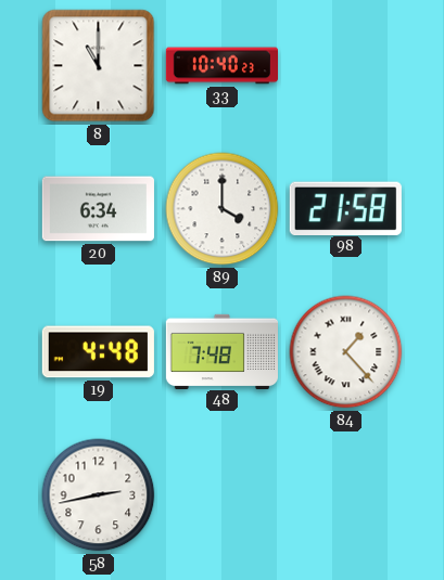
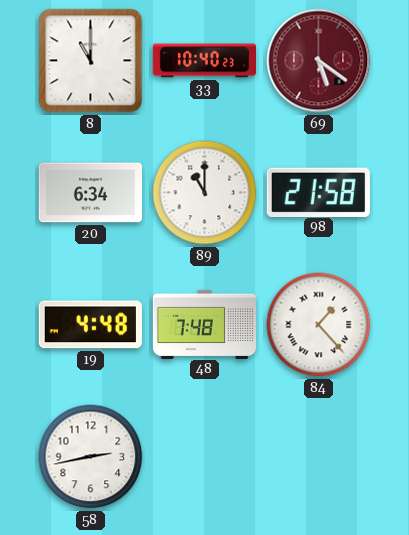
69: none -> 5:21
89: 4:00 -> 11:00
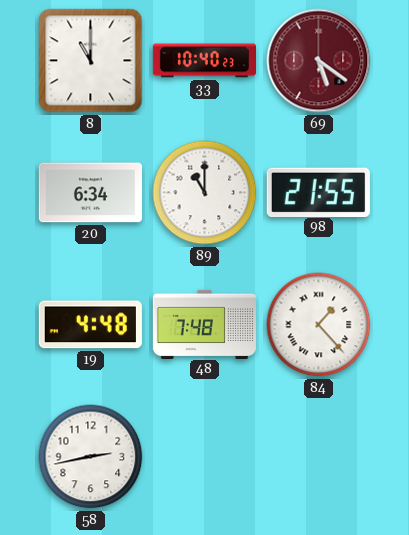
98: 21:58 -> 21:55
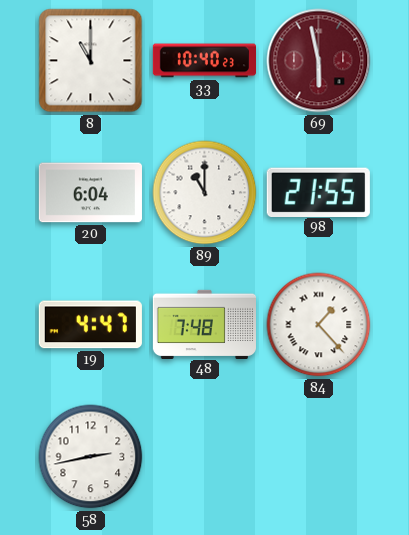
69: 5:21 -> 5:58
20: 6:34 -> 6:04
19: 4:48 -> 4:47
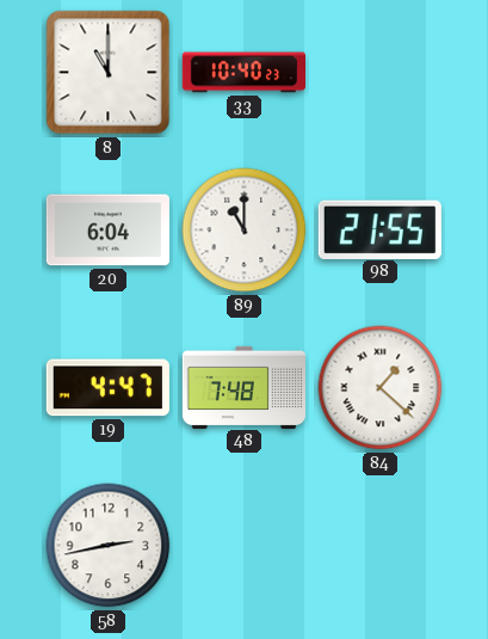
69: 5:58 -> none
84: 1:23 -> 1:22
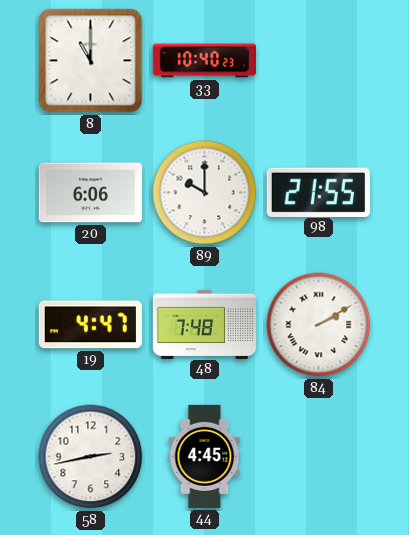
20: 6:04 -> 6:06
89: 11:00 -> 10:00
84: 1:22 -> 2:10
44: none -> 4:45
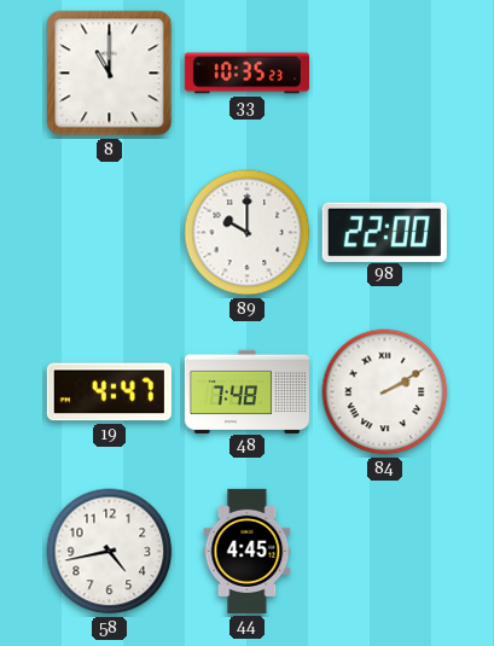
33: 10:40 -> 10:35
20: 6:06 -> none
98: 21:55 -> 22:00
58: 2:43 -> 4:43
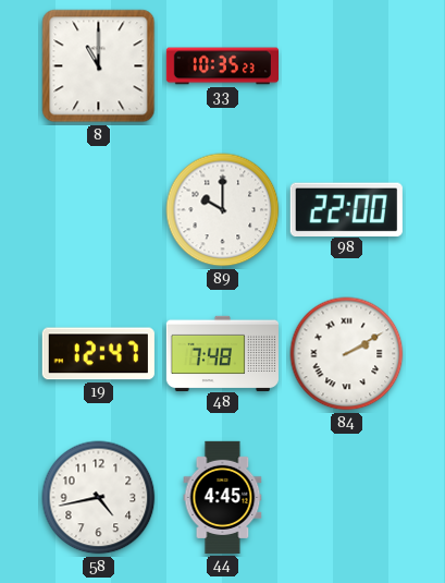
19: 4:47 -> 12:47
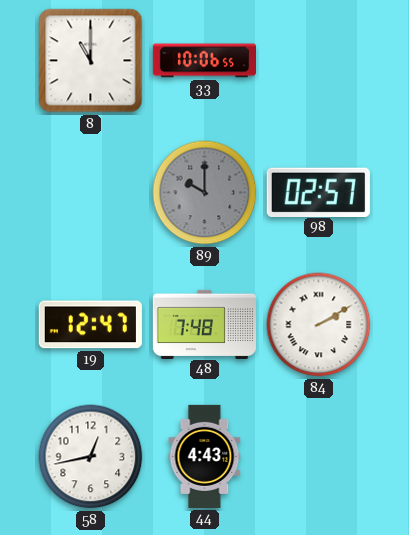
33: 10:35 -> 10:06
89 dial: white -> grey
98: 22:00 -> 02:57
58: 4:43 -> 12:43
44: 4:45 -> 4:43
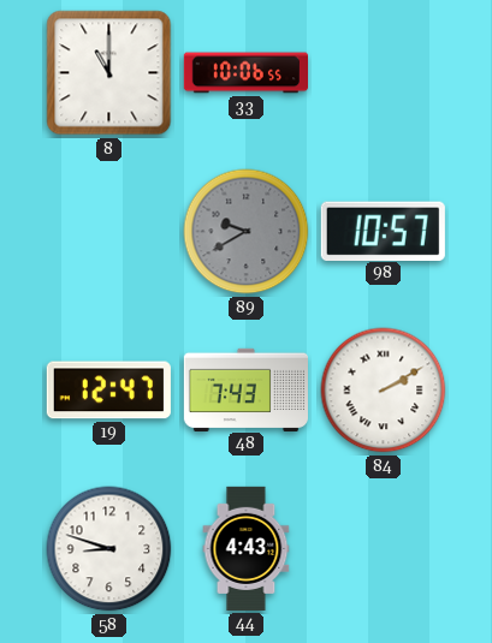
89: 10:00 -> 9:40
98: 02:57 -> 10:57
48: 7:48 -> 7:43
58: 12:43 -> 8:48
